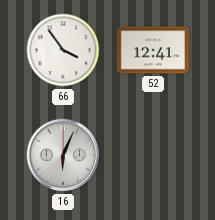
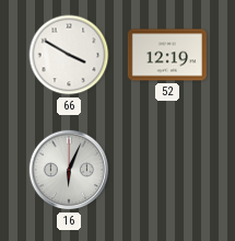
66: 3:54 -> 3:50
52: 12:41 -> 12:19
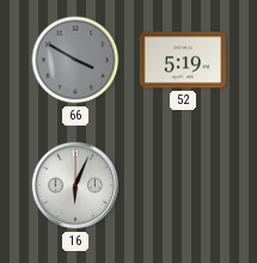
66 dial: white -> grey
52: 12:19 -> 5:19
